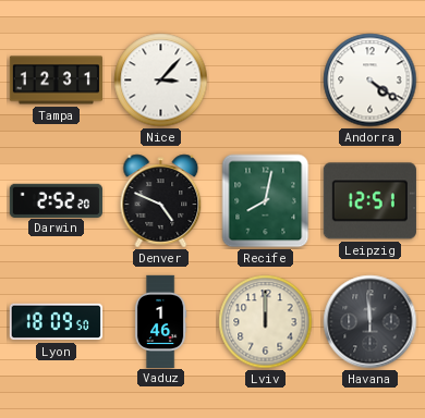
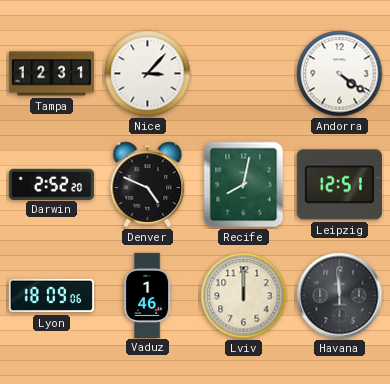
Lyon: 18:09:50 -> 18:09:06
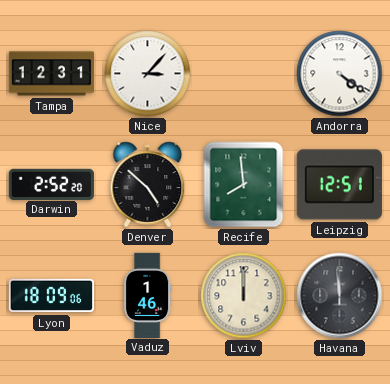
Denver: 4:49 -> 4:52
Recife: 8:02 -> 7:59
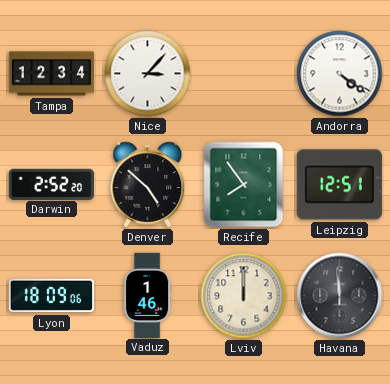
Tampa: 12:31 -> 12:34
Recife: 7:59 -> 7:54
